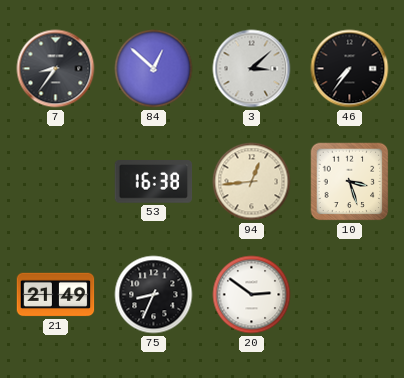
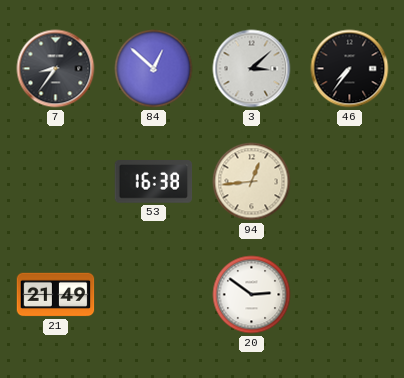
10: 3:27 -> none
75: 8:34 -> none
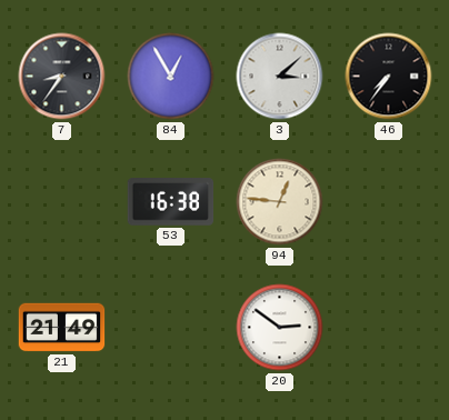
84: 12:52 -> 12:55
94: 12:44 -> 12:46
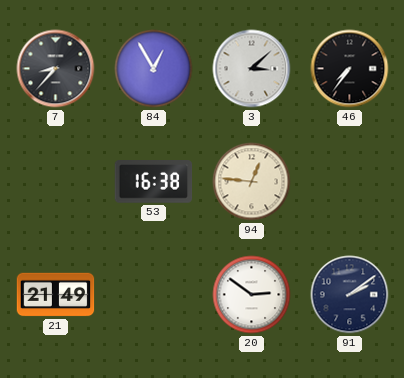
7: 8:36 -> 8:37
91: none -> 2:09
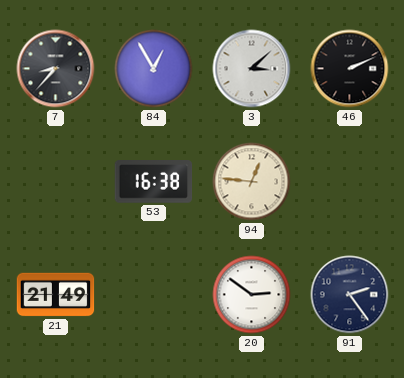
46: 7:36 -> 2:11
91: 2:09 -> 2:24
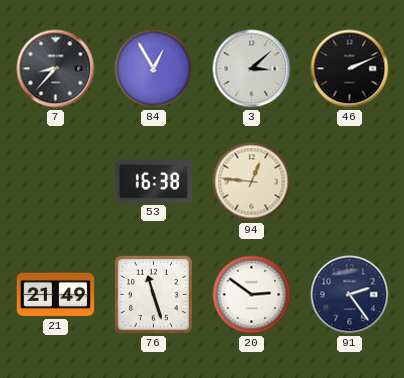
76: none -> 11:27
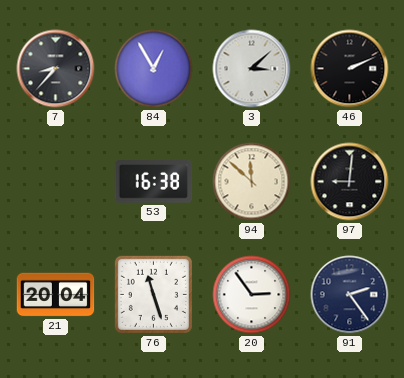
94: 12:46 -> 11:52
97: none -> 9:01
21: 21:49 -> 20:04
20: 2:51 -> 2:54
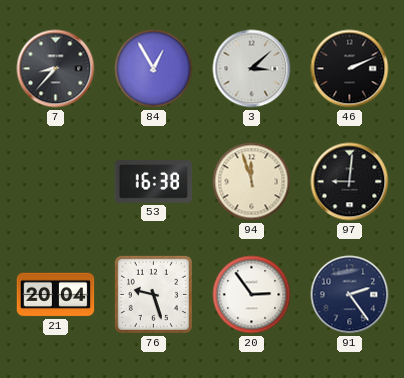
94: 11:52 -> 11:57
76: 11:27 -> 9:27
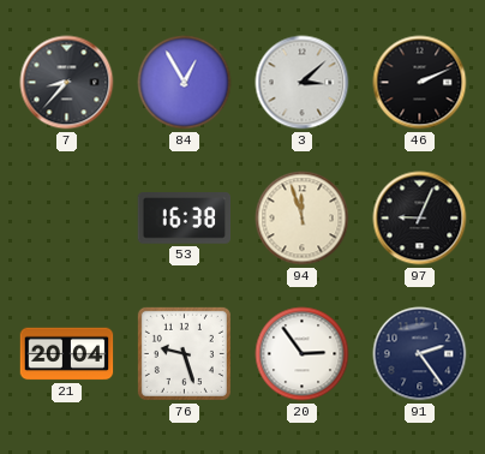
97: 9:01 -> 9:04
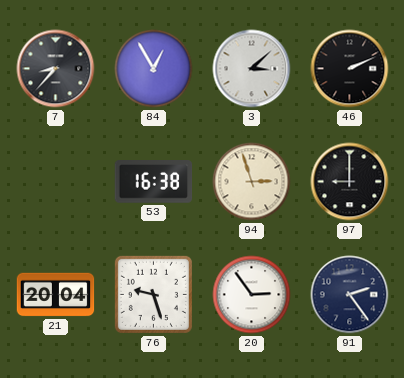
94: 11:57 -> 2:57
97: 9:04 -> 9:00
